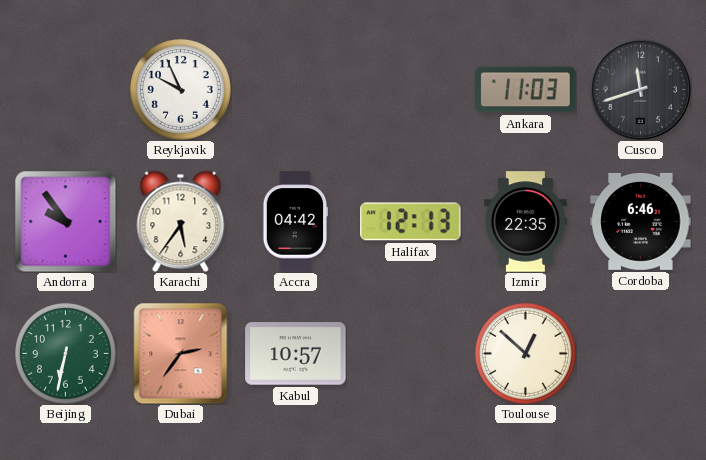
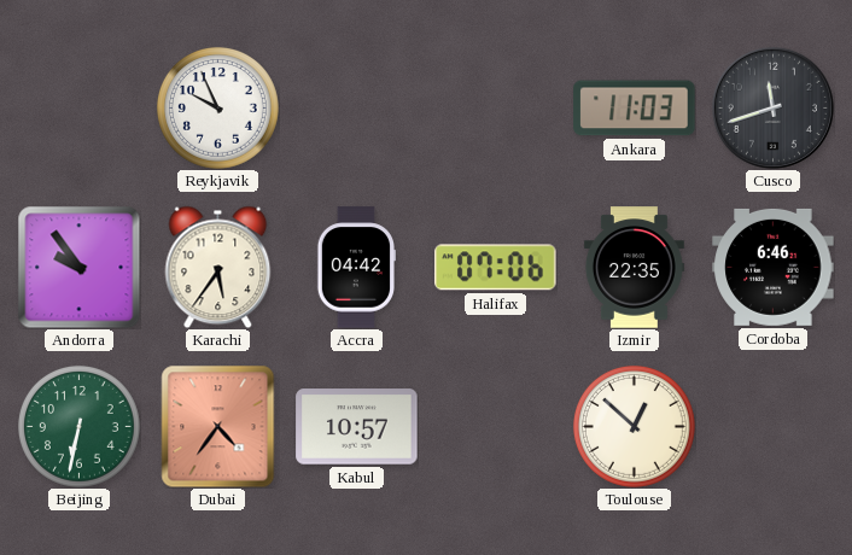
Halifax: 12:13 -> 07:06
Dubai: 2:36 -> 4:36
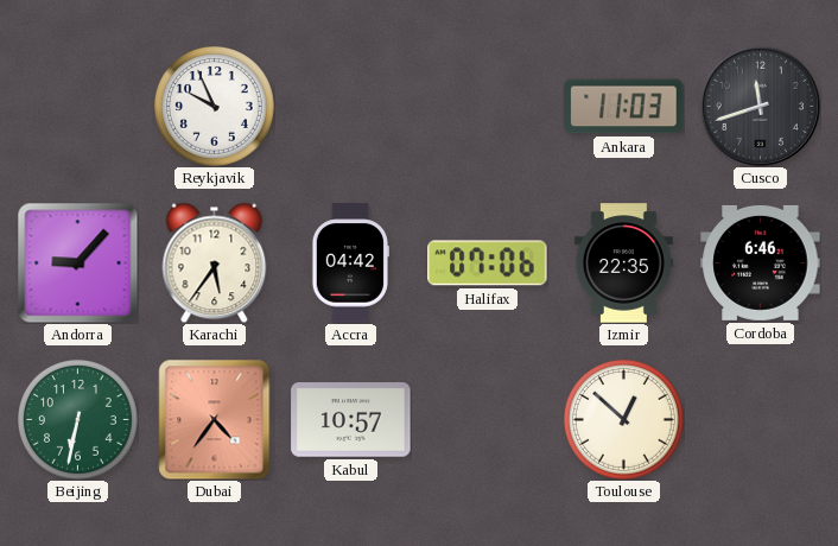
Andorra: 9:54 -> 9:07
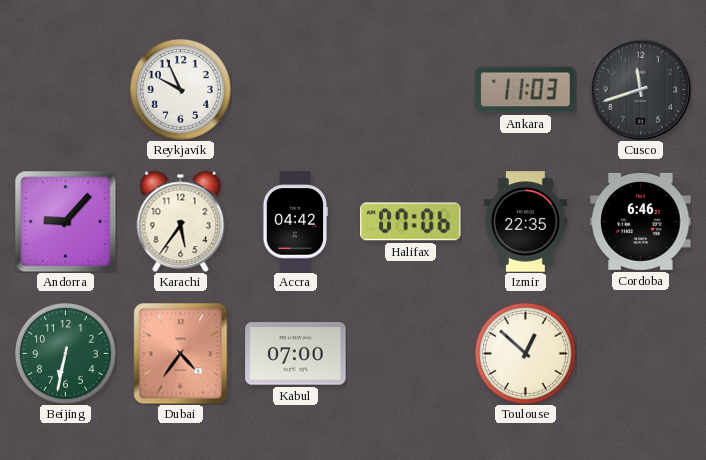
Kabul: 10:57 -> 07:00
